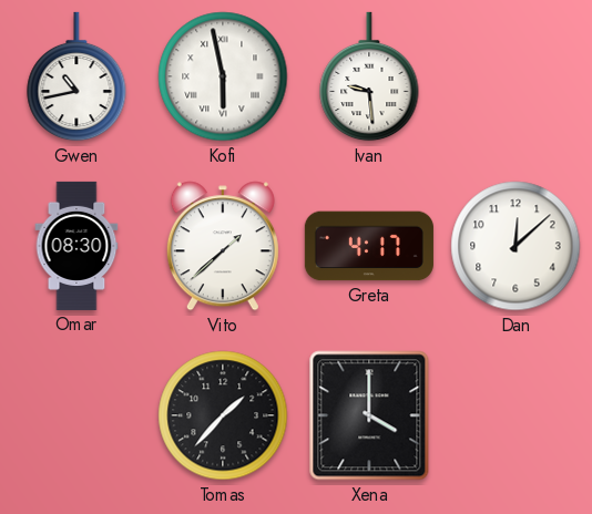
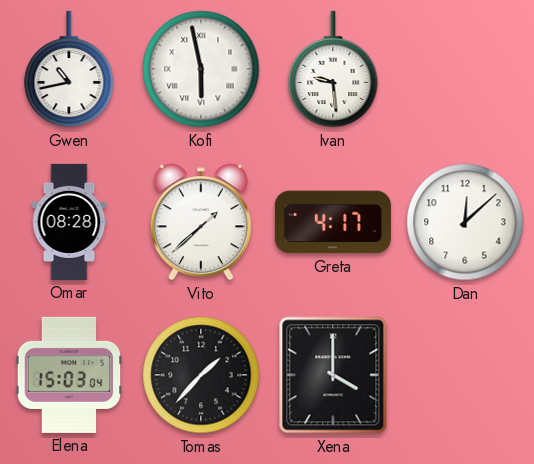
Omar: 08:30 -> 08:28
Elena: none -> 15:03
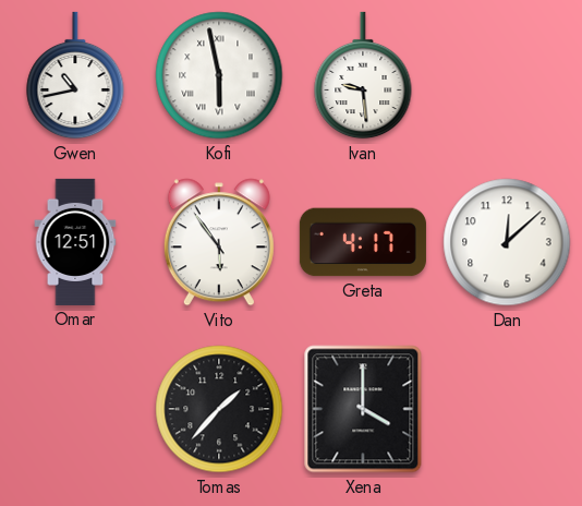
Omar: 08:28 -> 12:51
Vito: 1:38 -> 5:54
Elena: 15:03 -> none
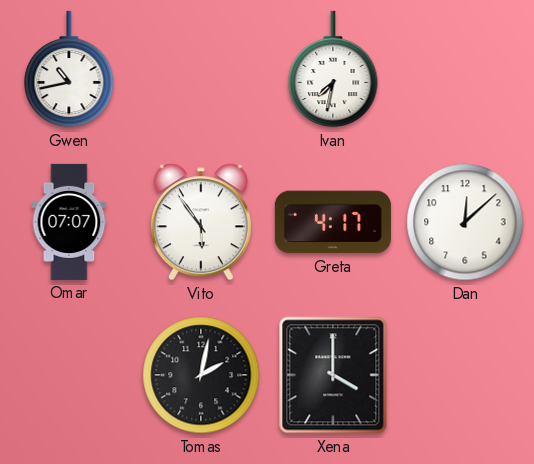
Kofi: 5:58 -> none
Ivan: 9:29 -> 7:32
Omar: 12:51 -> 07:07
Tomas: 1:37 -> 2:02
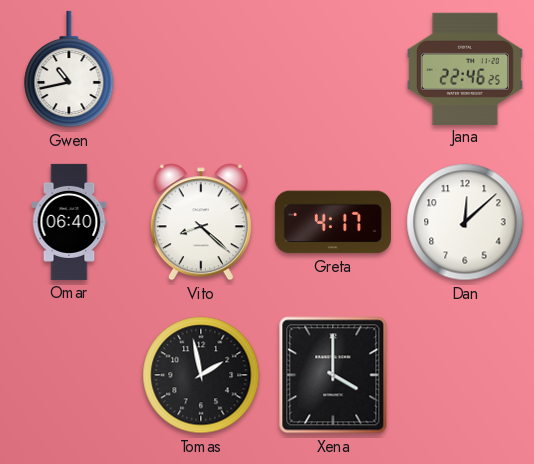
Ivan: 7:32 -> none
Jana: none -> 22:46
Omar: 07:07 -> 06:40
Vito: 5:54 -> 8:22
Tomas: 2:02 -> 1:58
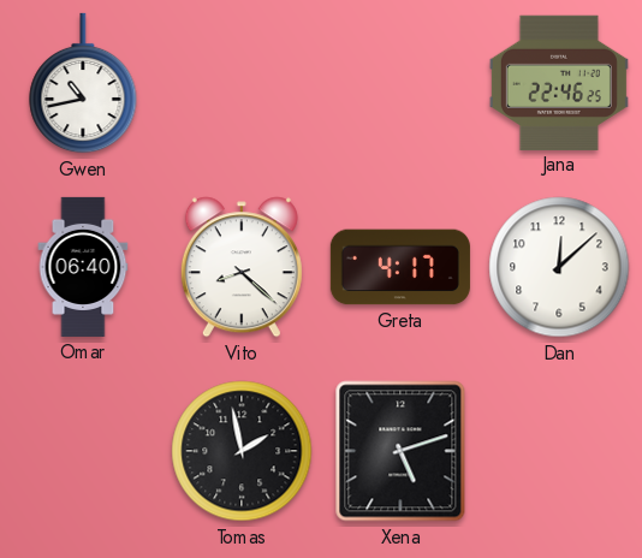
Xena: 4:00 -> 5:12
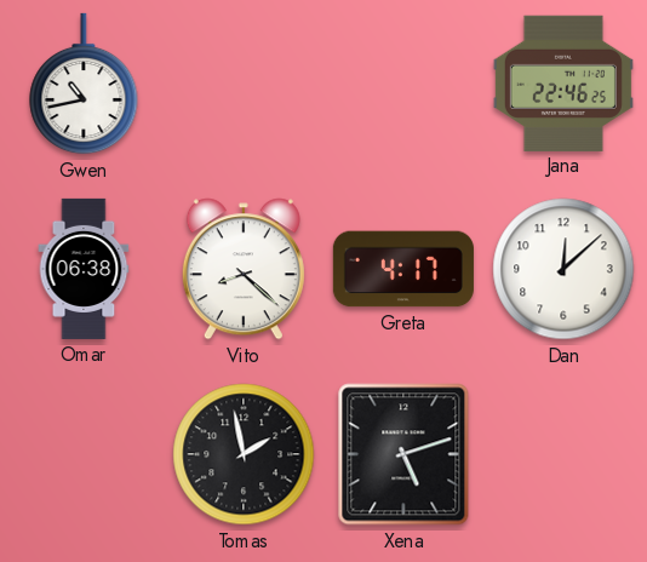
Omar: 06:40 -> 06:38
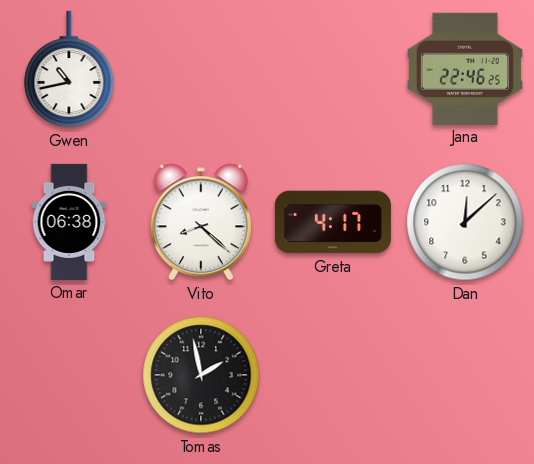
Xena: 5:12 -> none
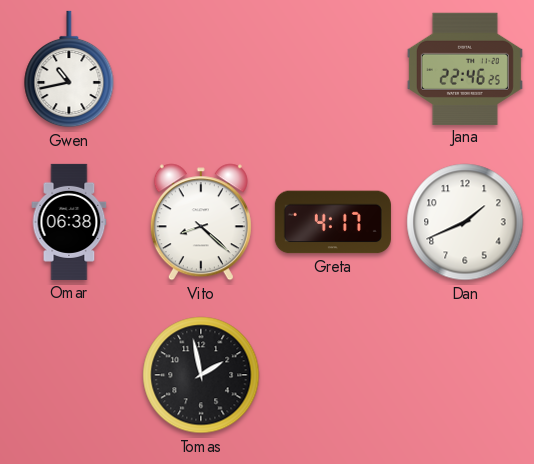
Dan: 12:08 -> 1:41
